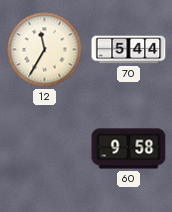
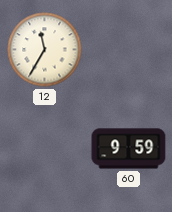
70: 5:44 -> none
60: 9:58 -> 9:59
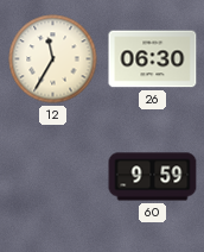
26: none -> 06:30
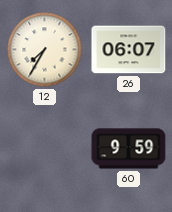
12: 11:35 -> 7:35
26: 06:30 -> 06:07
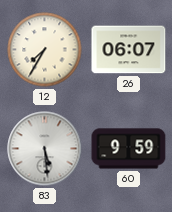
83: none -> 5:29
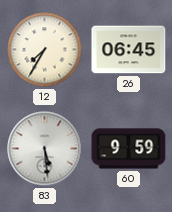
26: 06:07 -> 06:45
